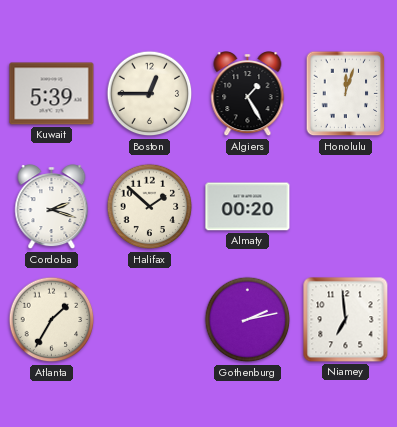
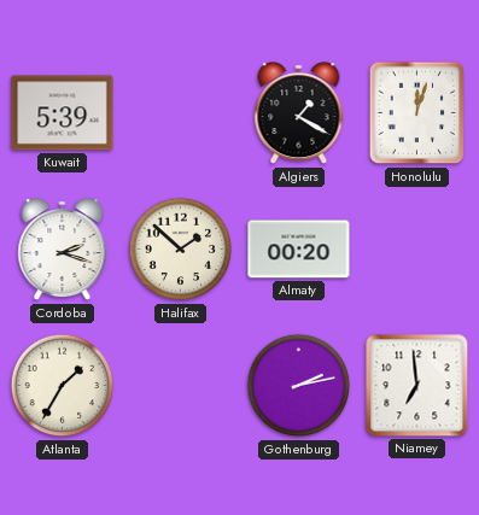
Boston: 12:45 -> none
Algiers: 1:25 -> 1:20
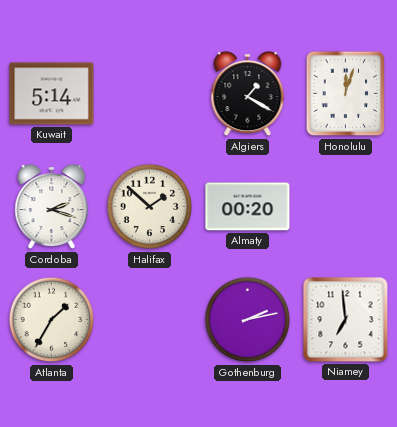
Kuwait: 5:39 -> 5:14
